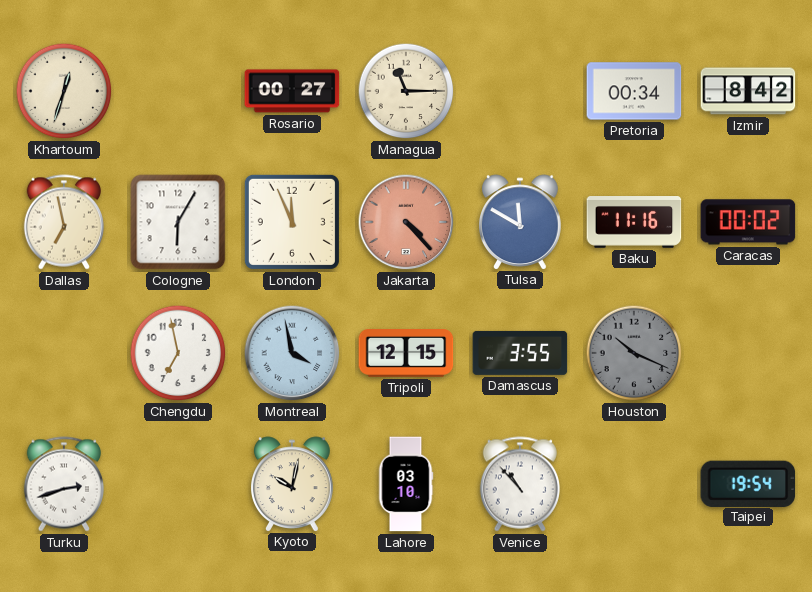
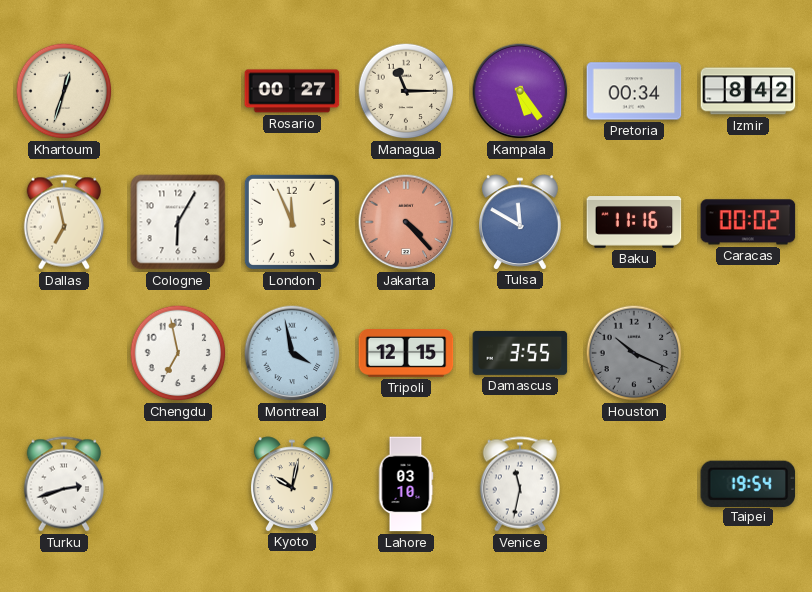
Kampala: none -> 5:24
Venice: 10:53 -> 11:32
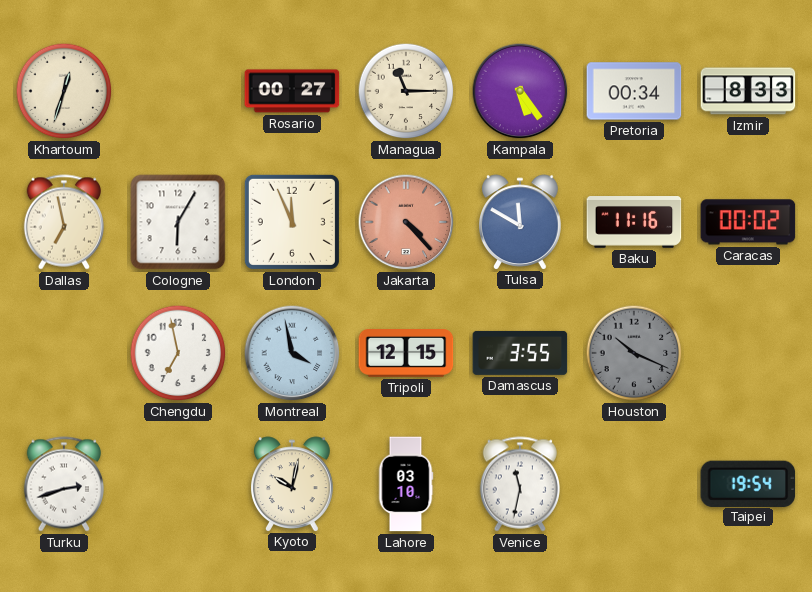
Izmir: 8:42 -> 8:33
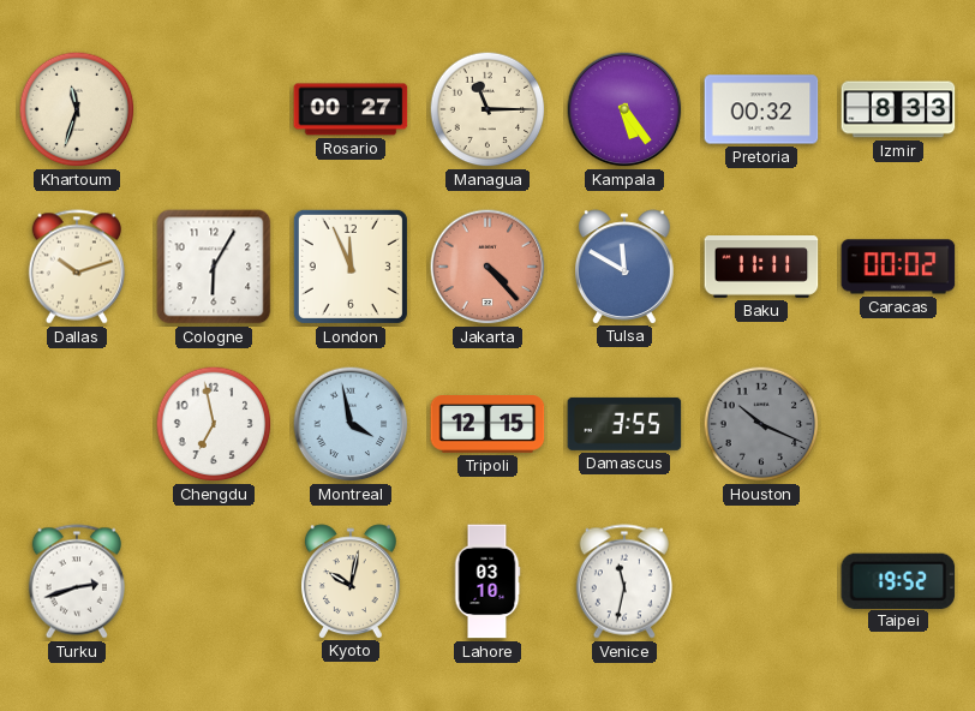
Khartoum: 12:33 -> 11:33
Pretoria: 00:34 -> 00:32
Dallas: 6:58 -> 10:12
Baku: 11:16 -> 11:11
Taipei: 19:54 -> 19:52
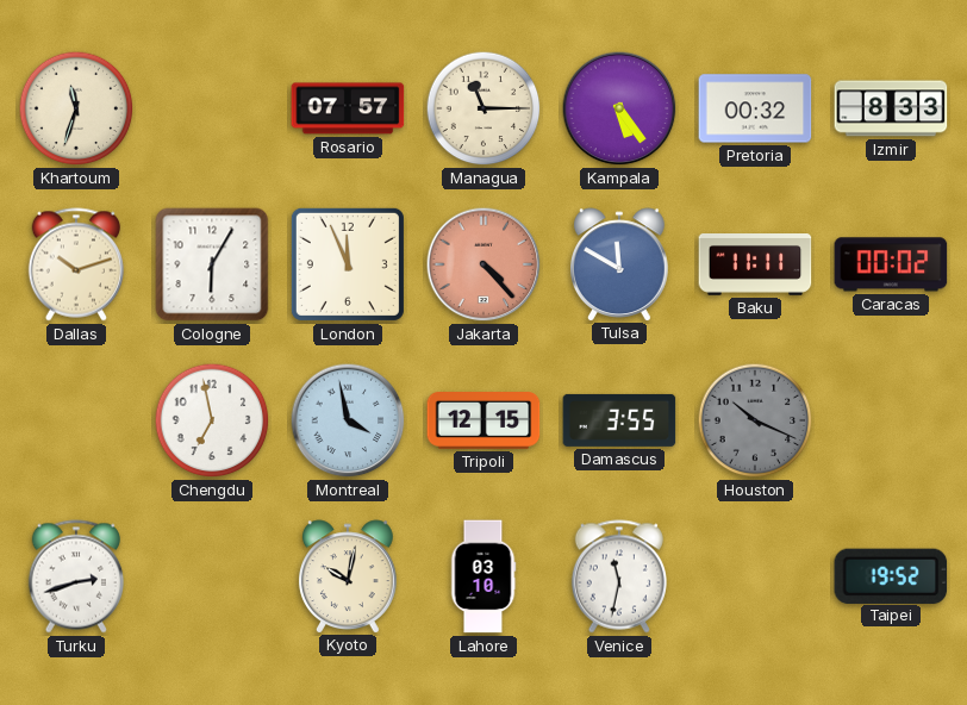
Rosario: 00:27 -> 07:57
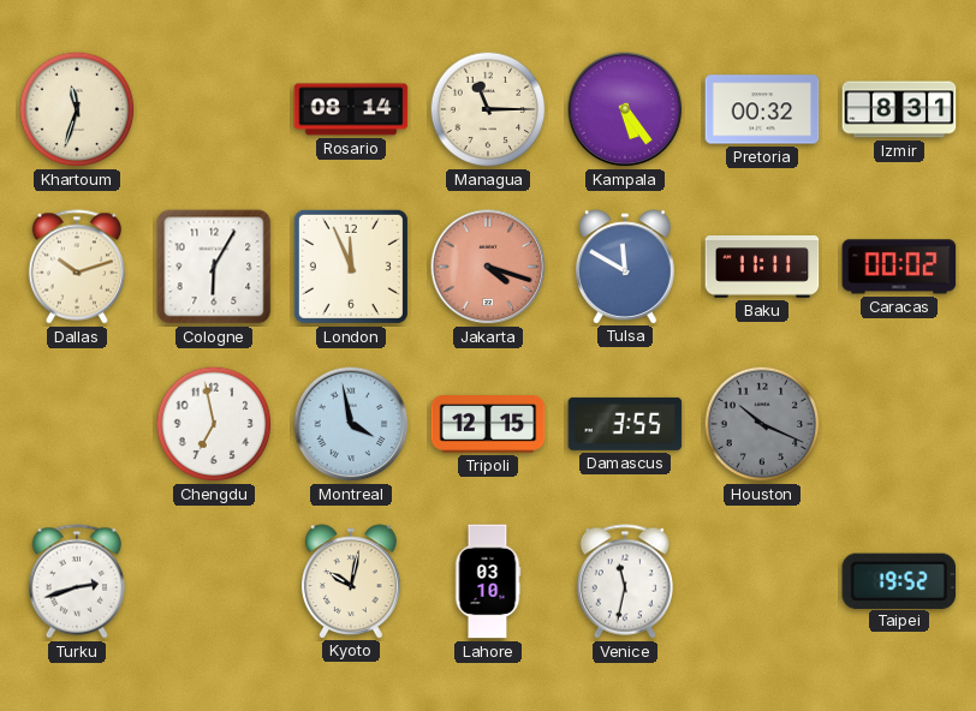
Rosario: 07:57 -> 08:14
Izmir: 8:33 -> 8:31
Jakarta: 4:23 -> 4:18
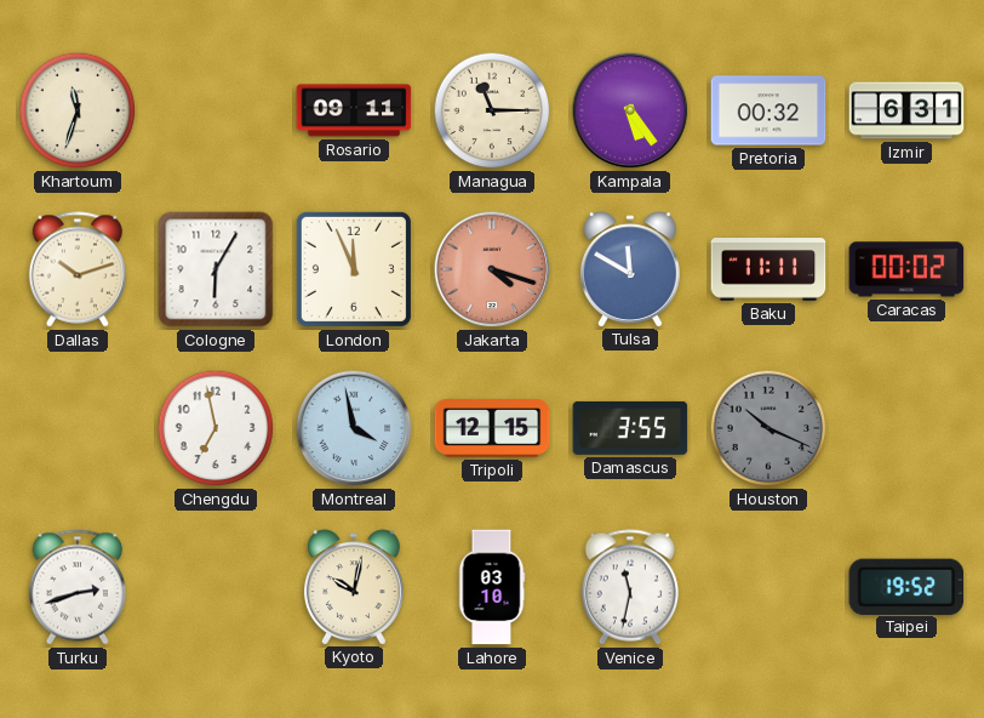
Rosario: 08:14 -> 09:11
Izmir: 8:31 -> 6:31
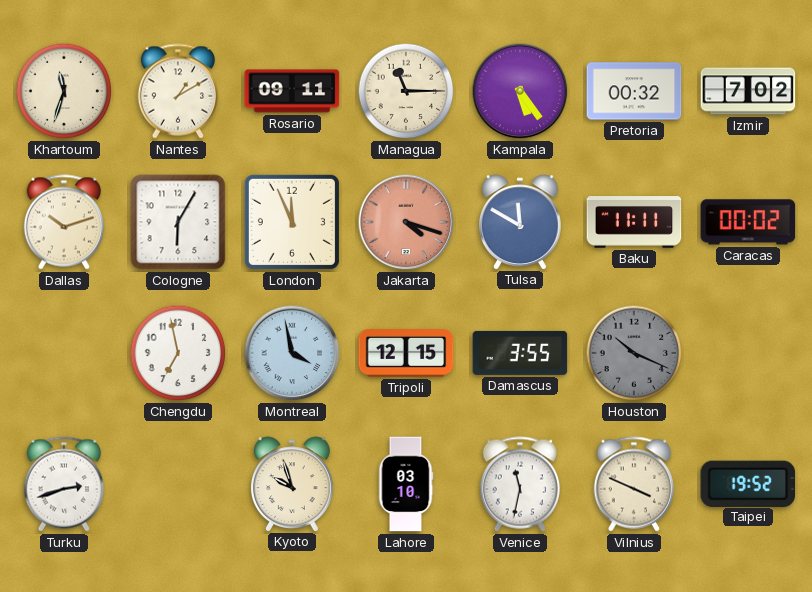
Nantes: none -> 1:10
Izmir: 6:31 -> 7:02
Kyoto: 10:02 -> 9:57
Vilnius: none -> 3:49
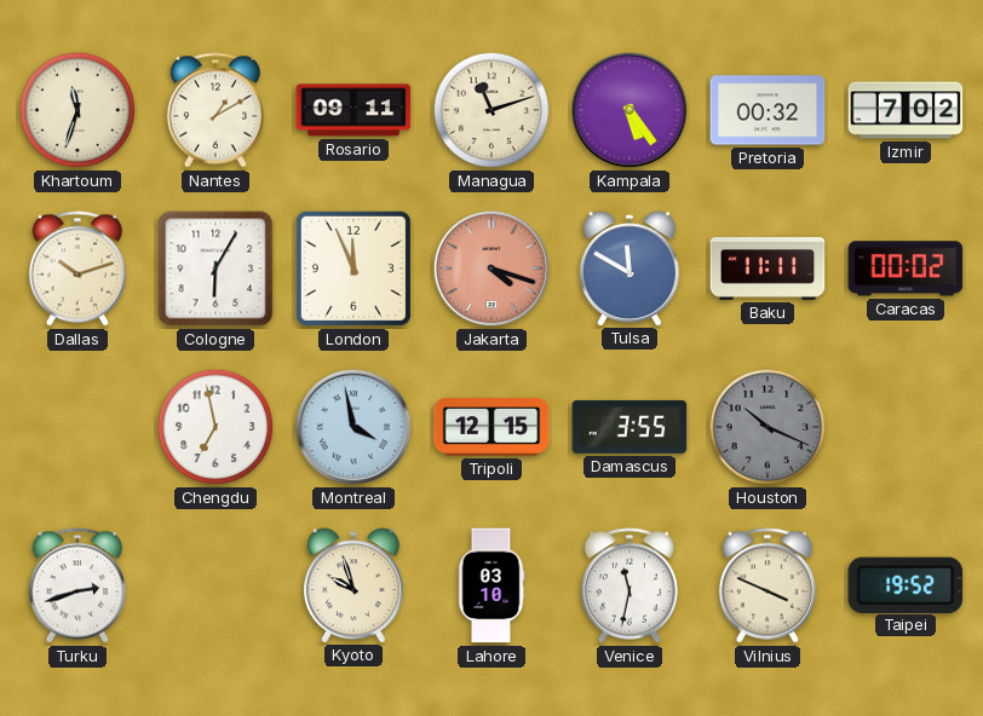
Managua: 11:15 -> 11:12
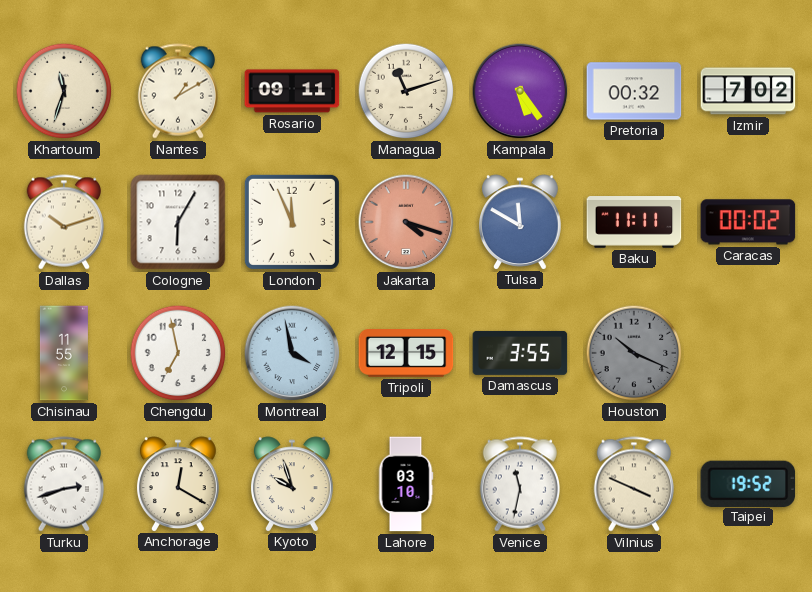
Chisinau: none -> 11:55
Anchorage: none -> 12:20
